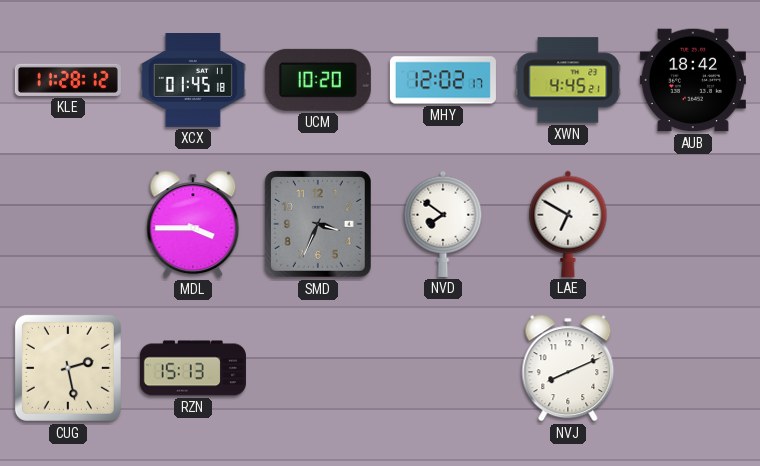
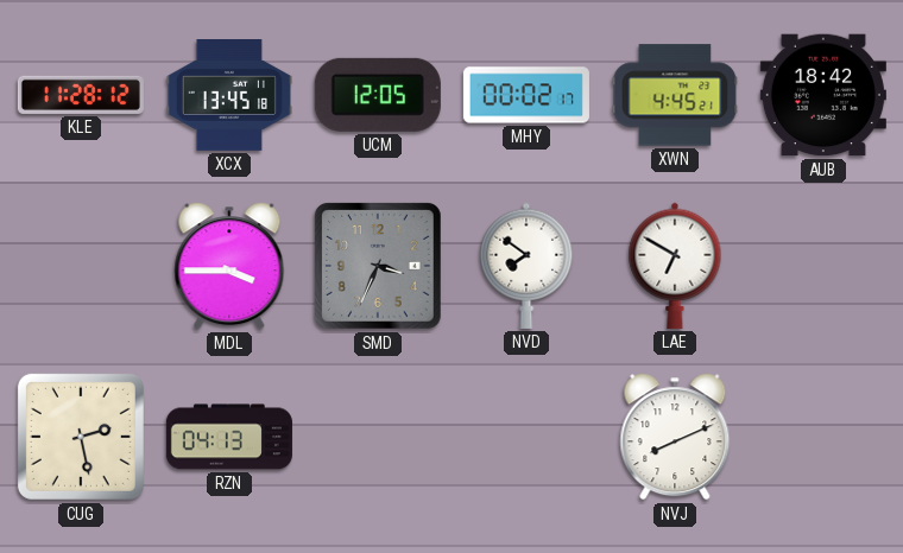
XCX: 01:45 -> 13:45
UCM: 10:20 -> 12:05
MHY: 12:02 -> 00:02
RZN: 15:13 -> 04:13
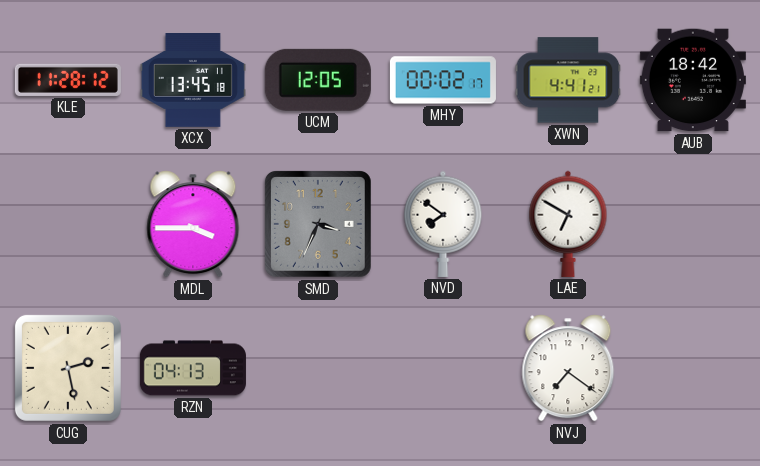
XWN: 4:45 -> 4:41
NVJ: 8:11 -> 7:21
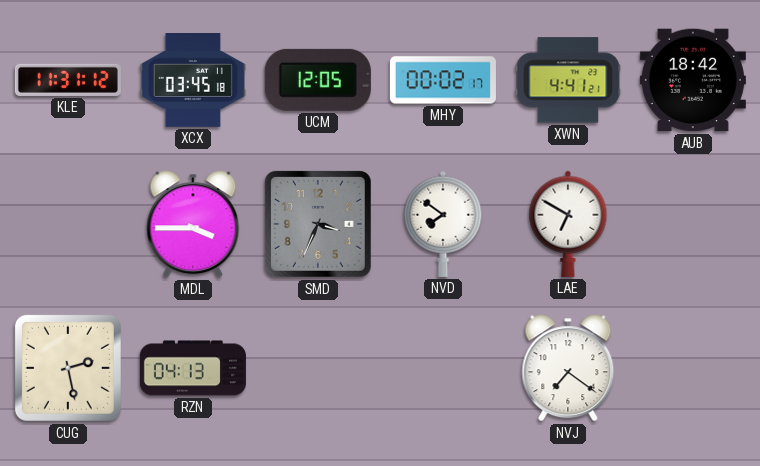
KLE: 11:28 -> 11:31
XCX: 13:45 -> 03:45
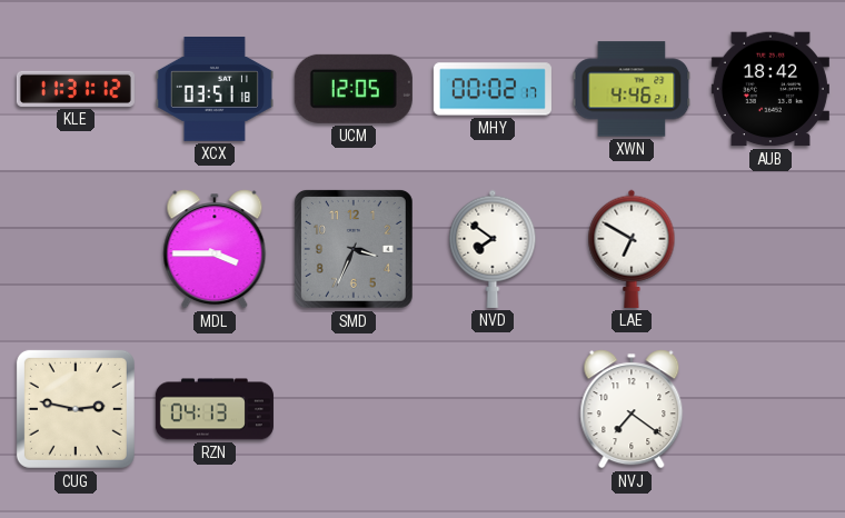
XCX: 03:45 -> 03:51
XWN: 4:41 -> 4:46
CUG: 2:28 -> 2:47
